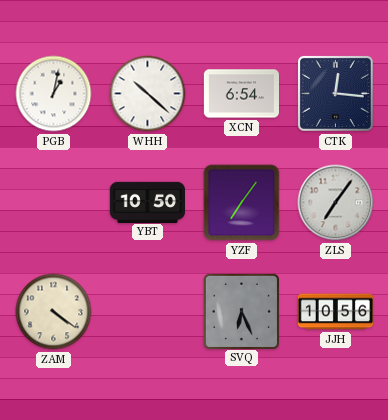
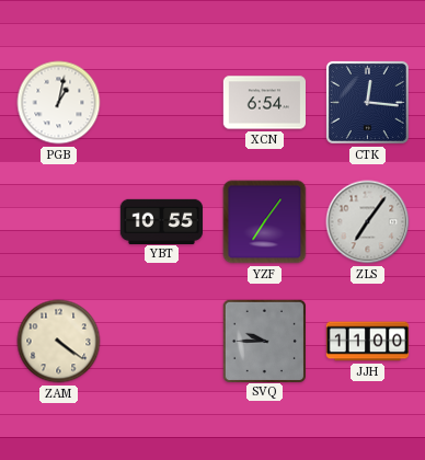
WHH: 10:22 -> none
YBT: 10:50 -> 10:55
SVQ: 6:26 -> 9:45
JJH: 10:56 -> 11:00
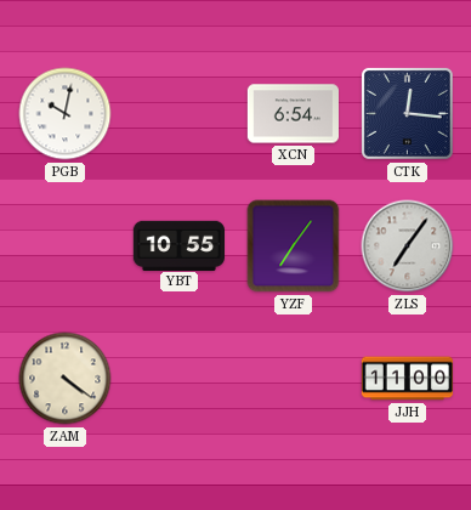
PGB: 1:02 -> 10:02
SVQ: 9:45 -> none
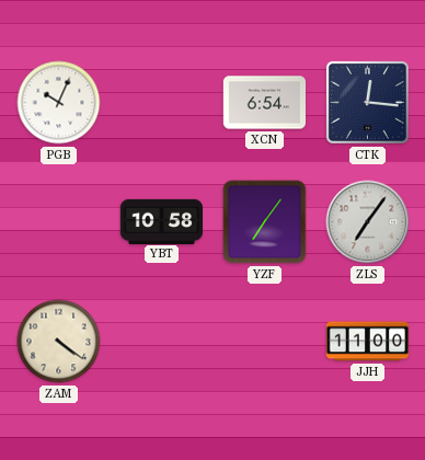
PGB: 10:02 -> 10:04
YBT: 10:55 -> 10:58
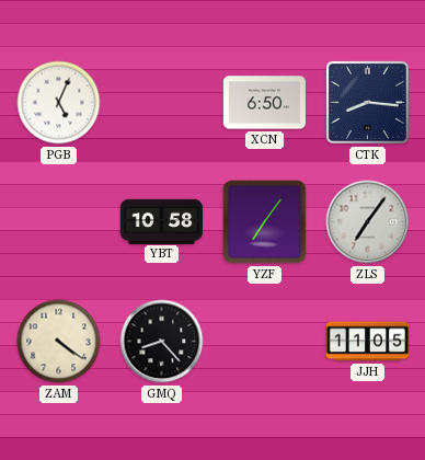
PGB: 10:04 -> 5:04
XCN: 6:54 -> 6:50
CTK: 12:16 -> 8:16
GMQ: none -> 8:23
JJH: 11:00 -> 11:05
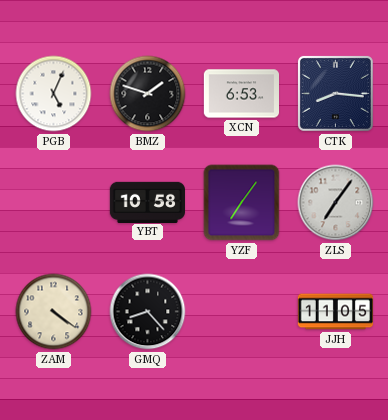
BMZ: none -> 1:48
XCN: 6:50 -> 6:53
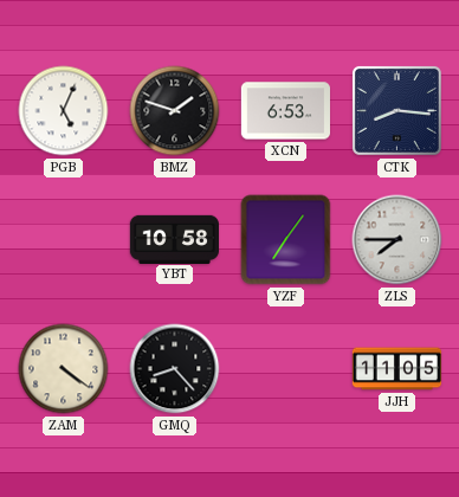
ZLS: 7:06 -> 7:45
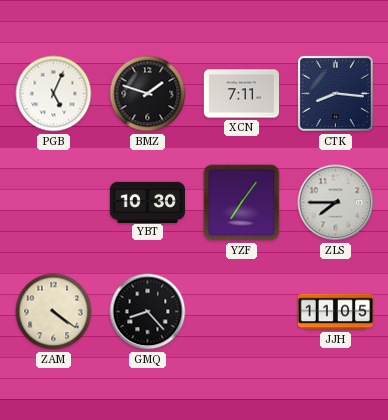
XCN: 6:53 -> 7:11
YBT: 10:58 -> 10:30
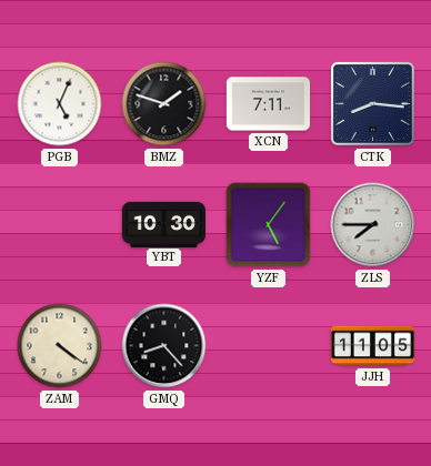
YZF: 7:06 -> 5:06
